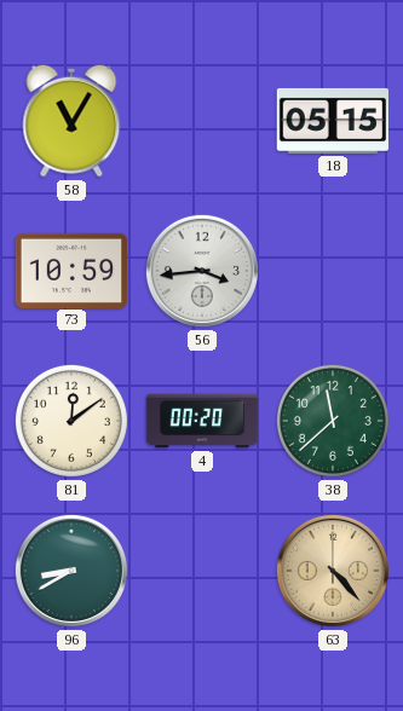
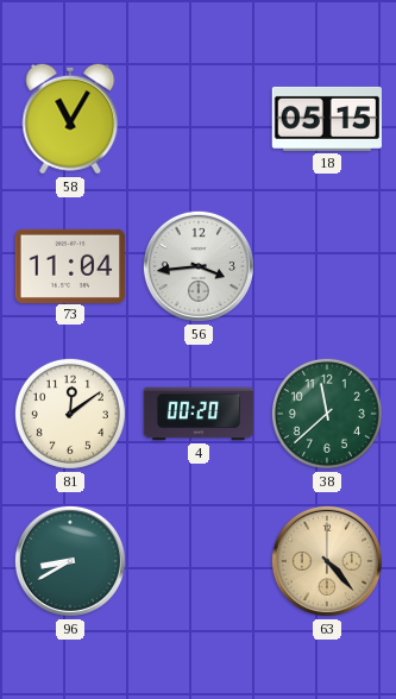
73: 10:59 -> 11:04
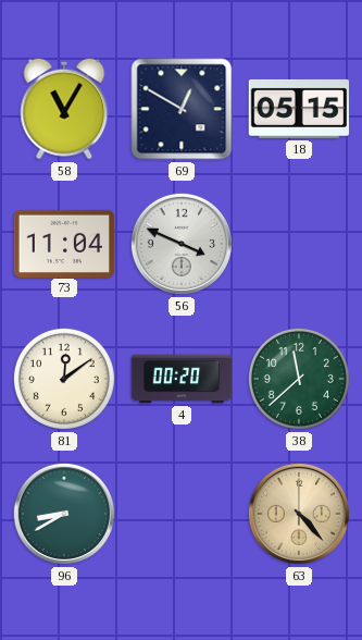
69: none -> 12:50
56: 3:44 -> 3:49
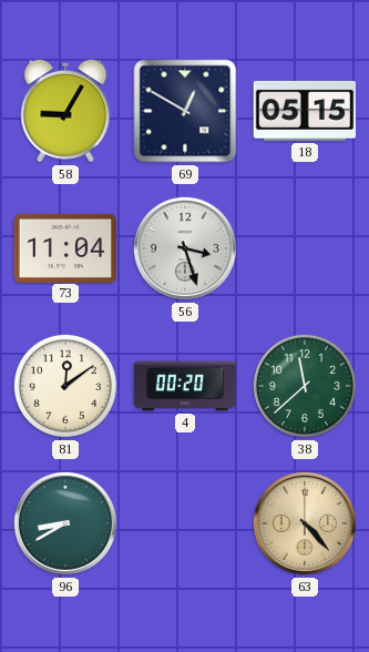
58: 11:05 -> 9:05
56: 3:49 -> 3:27
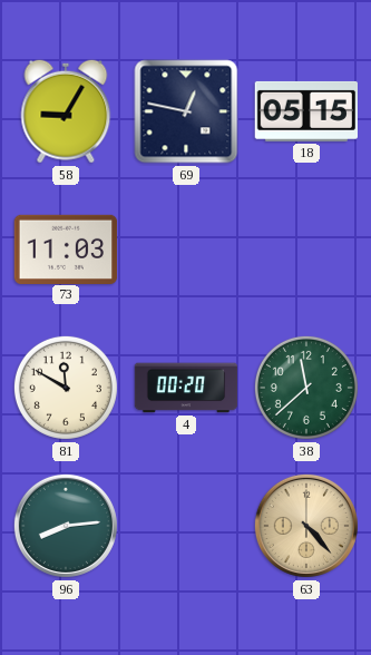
69: 12:50 -> 12:47
73: 11:04 -> 11:03
56: 3:27 -> none
81: 12:09 -> 11:50
96: 8:40 -> 8:14
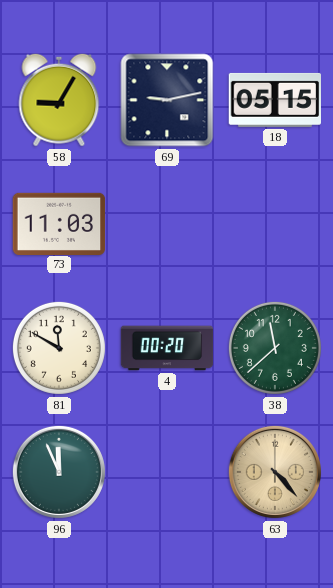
69: 12:47 -> 9:13
96: 8:14 -> 11:56
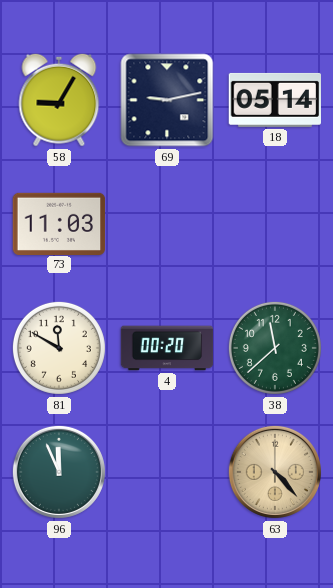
18: 05:15 -> 05:14
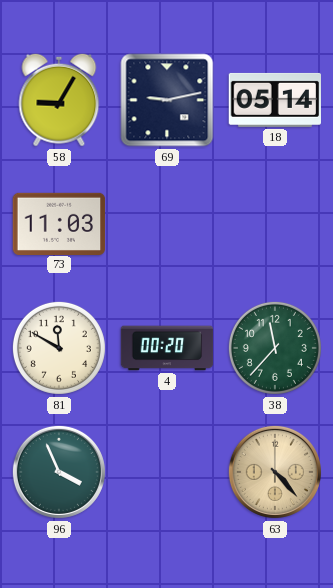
38: 11:38 -> 11:37
96: 11:56 -> 3:56
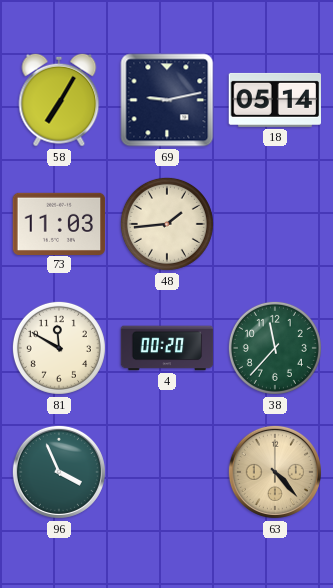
58: 9:05 -> 7:05
48: none -> 1:44
